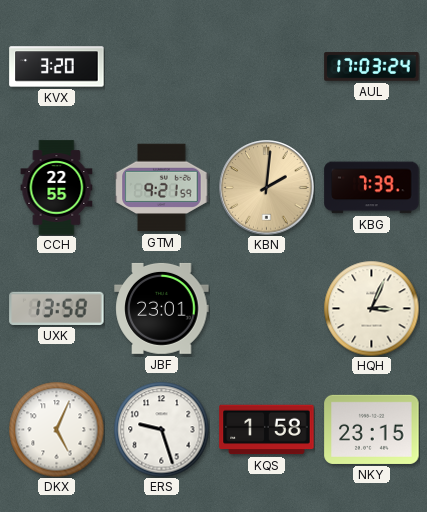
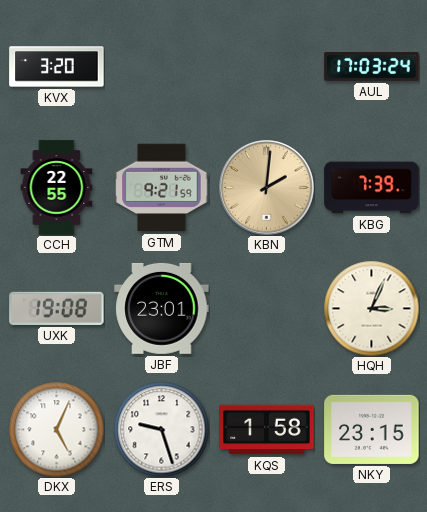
UXK: 13:58 -> 19:08
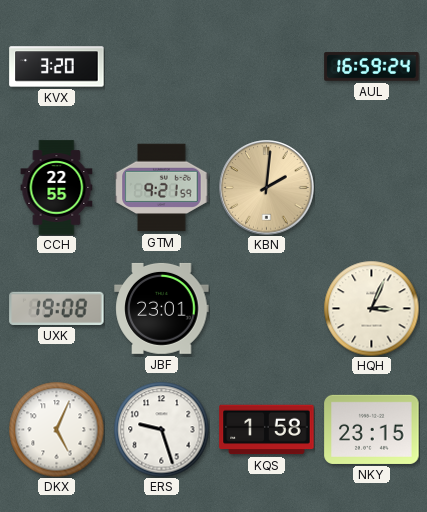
AUL: 17:03 -> 16:59
KBG: 7:39 -> none
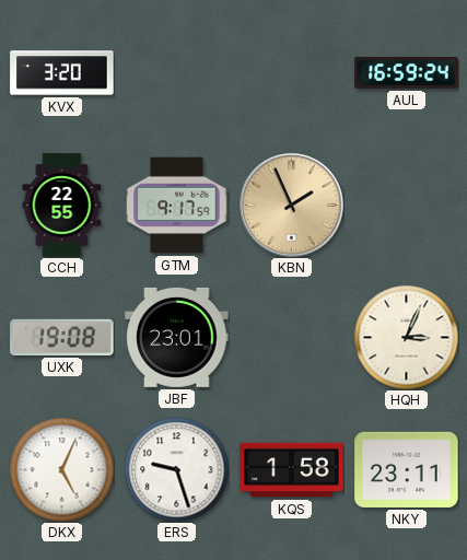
GTM: 9:21 -> 9:17
KBN: 2:01 -> 1:56
NKY: 23:15 -> 23:11
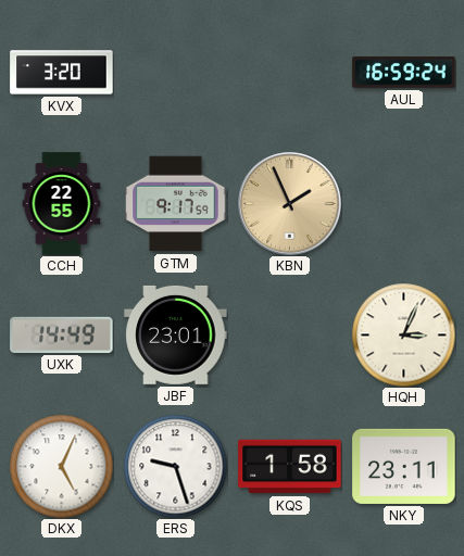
UXK: 19:08 -> 14:49
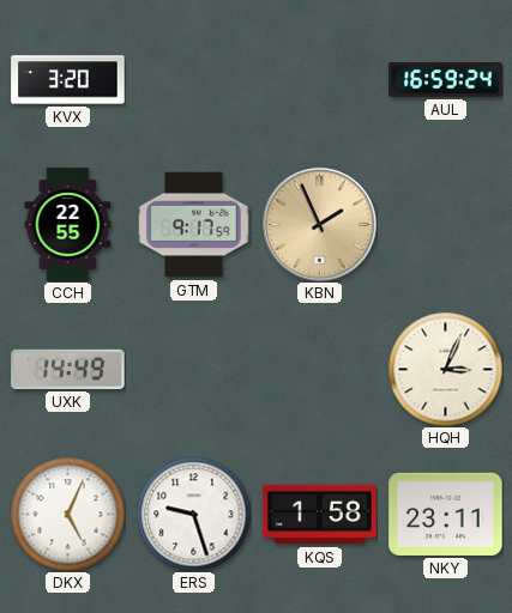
JBF: 23:01 -> none
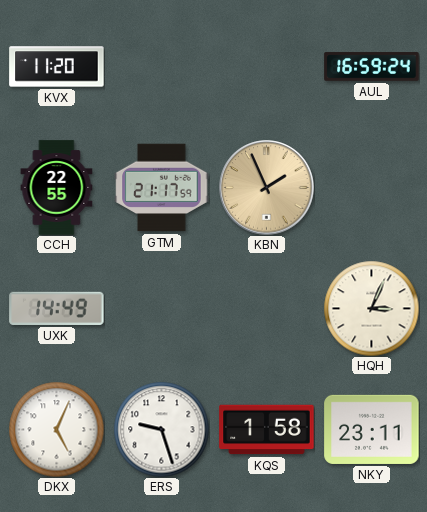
KVX: 3:20 -> 11:20
GTM: 9:17 -> 21:17
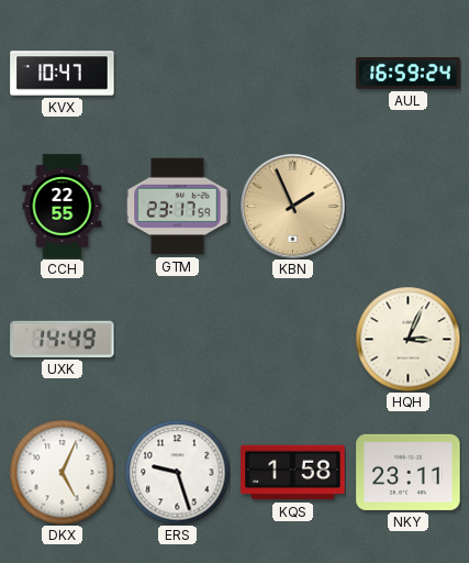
KVX: 11:20 -> 10:47
GTM: 21:17 -> 23:17
